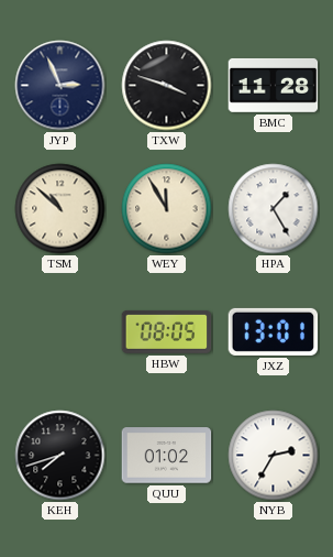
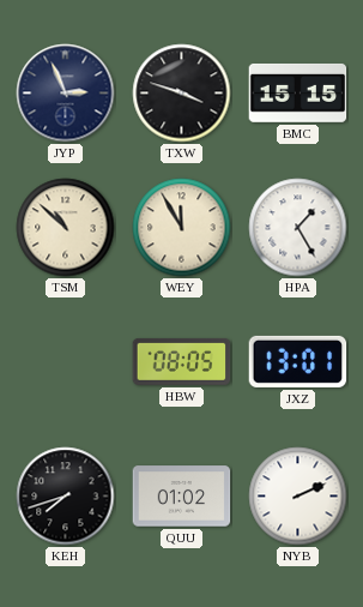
BMC: 11:28 -> 15:15
NYB: 2:35 -> 2:11
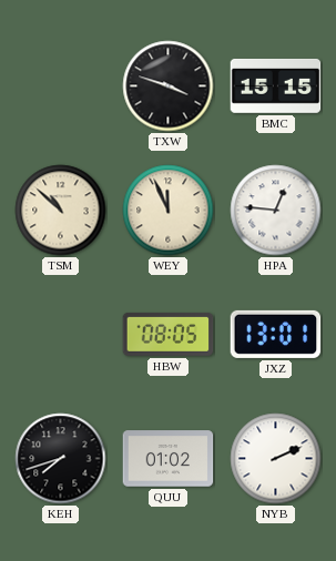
JYP: 2:56 -> none
WEY: 11:55 -> 11:56
HPA: 1:25 -> 12:46
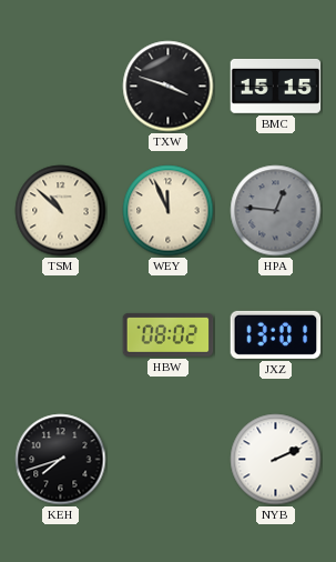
HPA dial: white -> grey
HBW: 08:05 -> 08:02
QUU: 01:02 -> none
